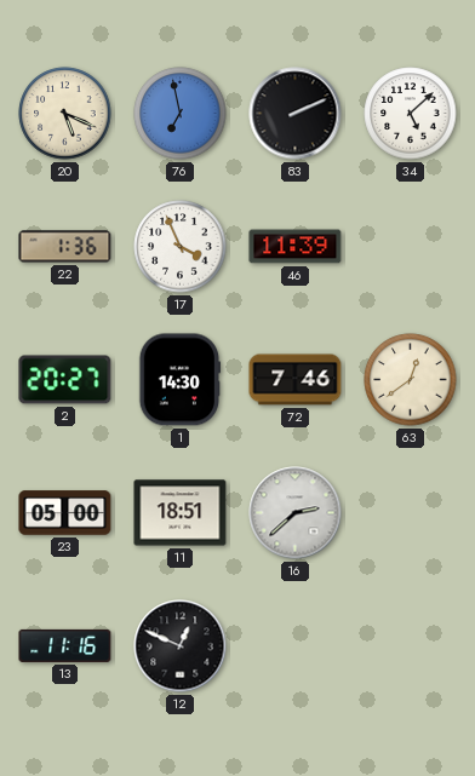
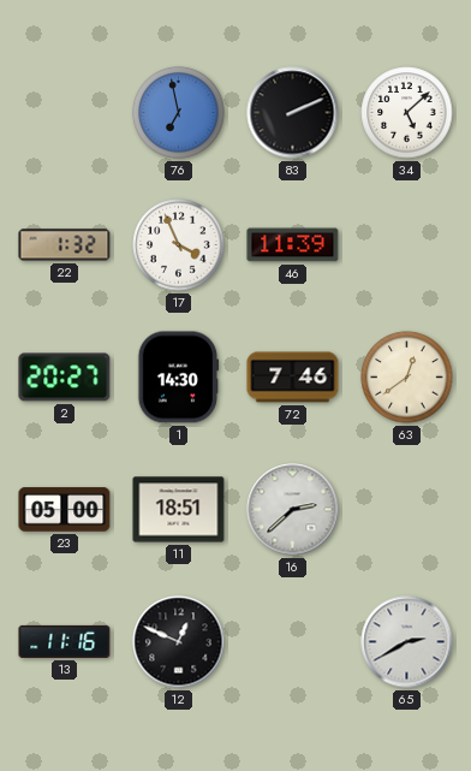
20: 5:19 -> none
22: 1:36 -> 1:32
65: none -> 2:40
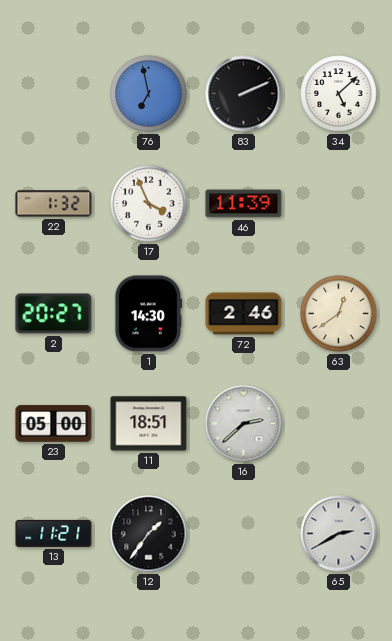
72: 7:46 -> 2:46
13: 11:16 -> 11:21
12: 12:49 -> 1:36
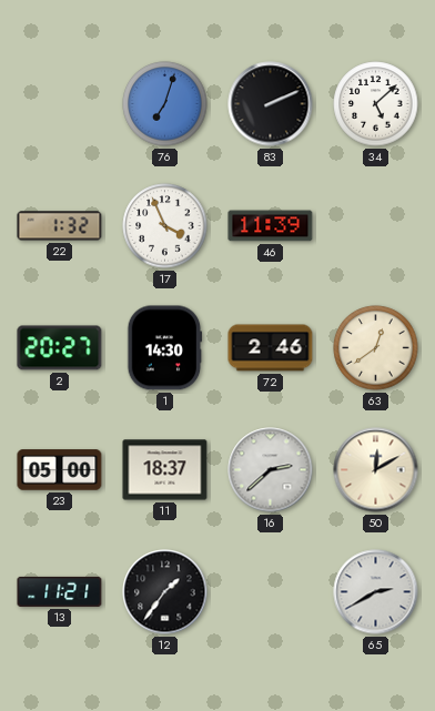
76: 6:58 -> 7:03
11: 18:51 -> 18:37
50: none -> 12:10
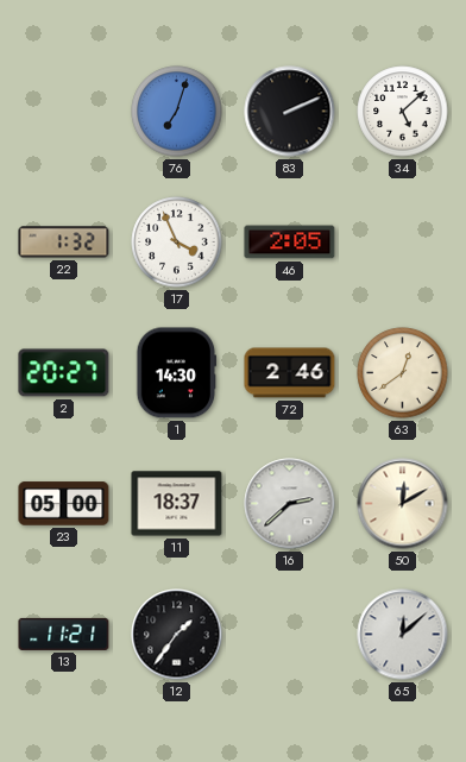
46: 11:39 -> 2:05
65: 2:40 -> 12:08
